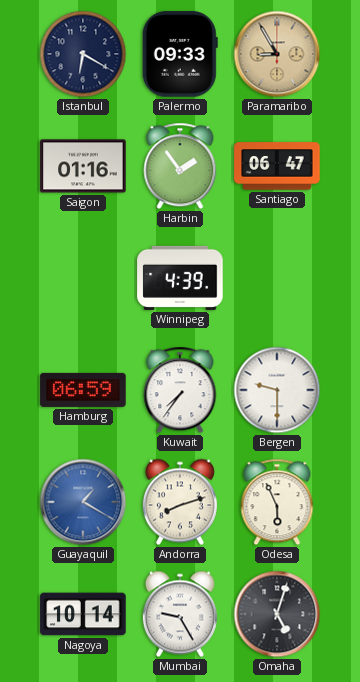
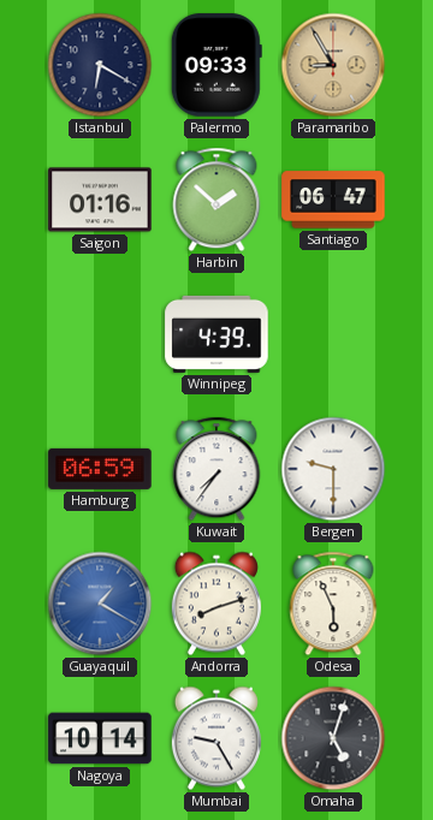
Harbin: 1:54 -> 1:52
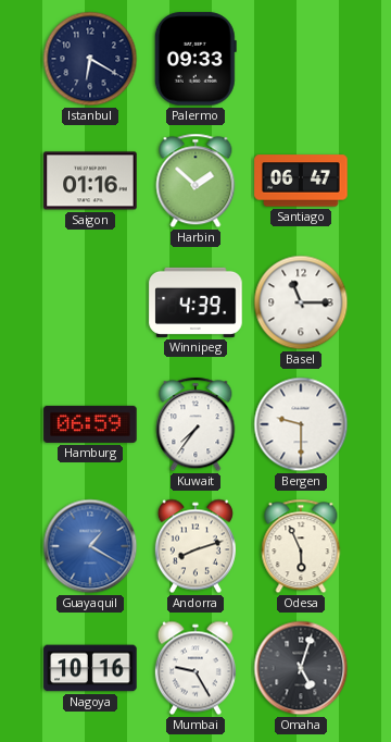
Paramaribo: 8:55 -> none
Basel: none -> 11:15
Nagoya: 10:14 -> 10:16
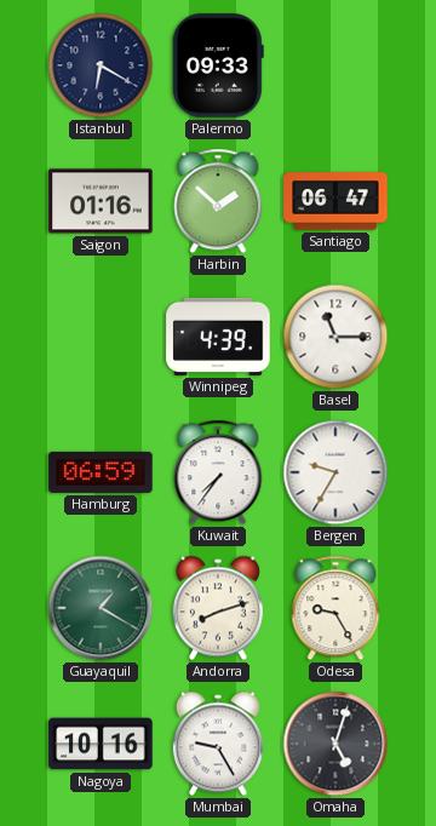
Bergen: 9:30 -> 9:35
Guayaquil dial: blue -> green
Odesa: 5:56 -> 9:25
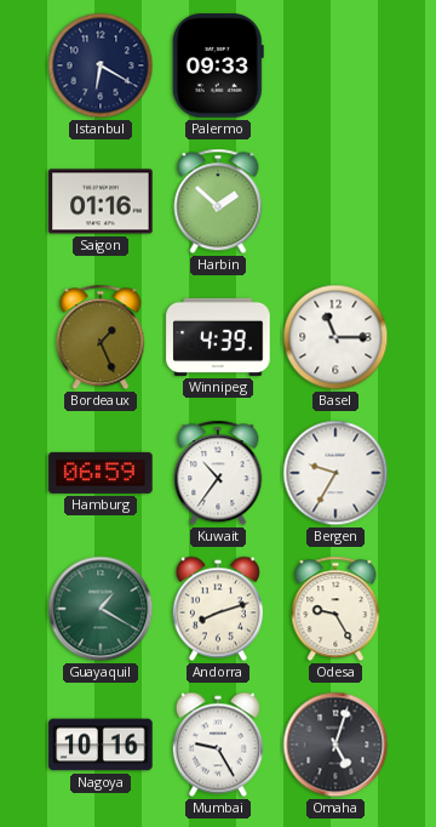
Santiago: 06:47 -> none
Bordeaux: none -> 1:26
Kuwait: 7:36 -> 10:36
